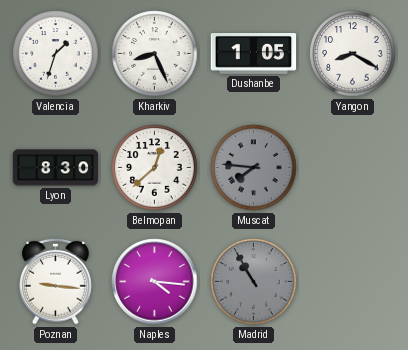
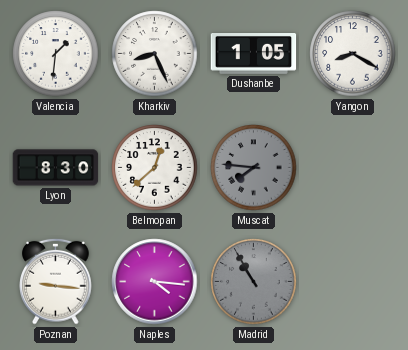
Valencia: 1:33 -> 1:31
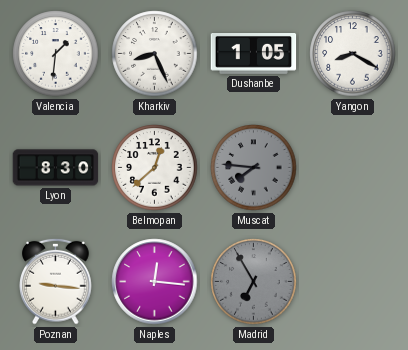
Naples: 4:16 -> 12:16
Madrid: 10:55 -> 6:55
